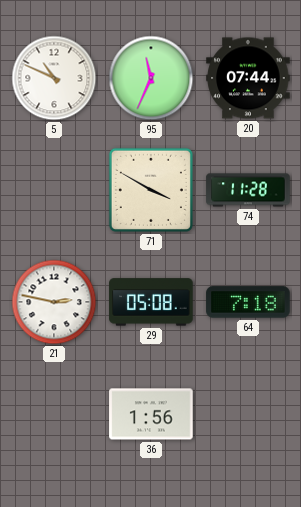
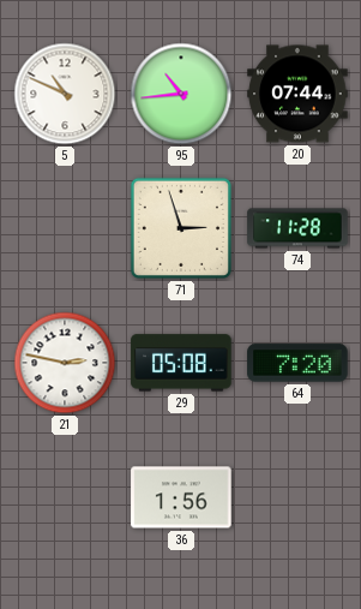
95: 11:34 -> 10:44
71: 3:50 -> 2:57
64: 7:18 -> 7:20
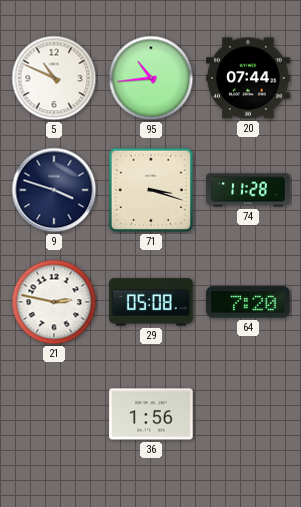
9: none -> 3:48
71: 2:57 -> 3:18
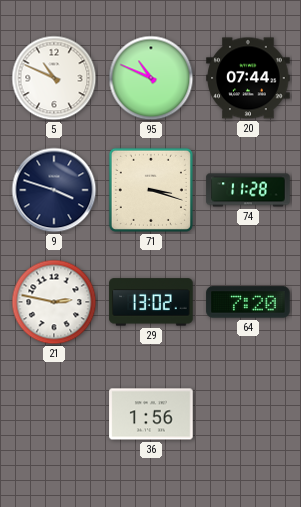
95: 10:44 -> 10:49
29: 05:08 -> 13:02
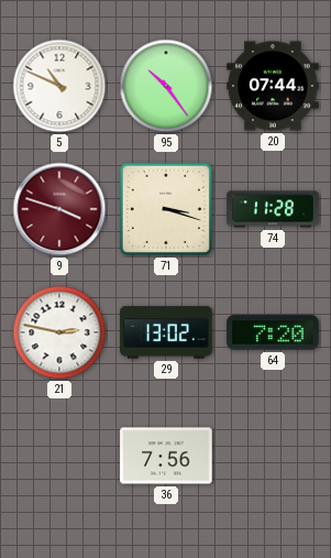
95: 10:49 -> 10:24
9 dial: navy -> burgundy
36: 1:56 -> 7:56
